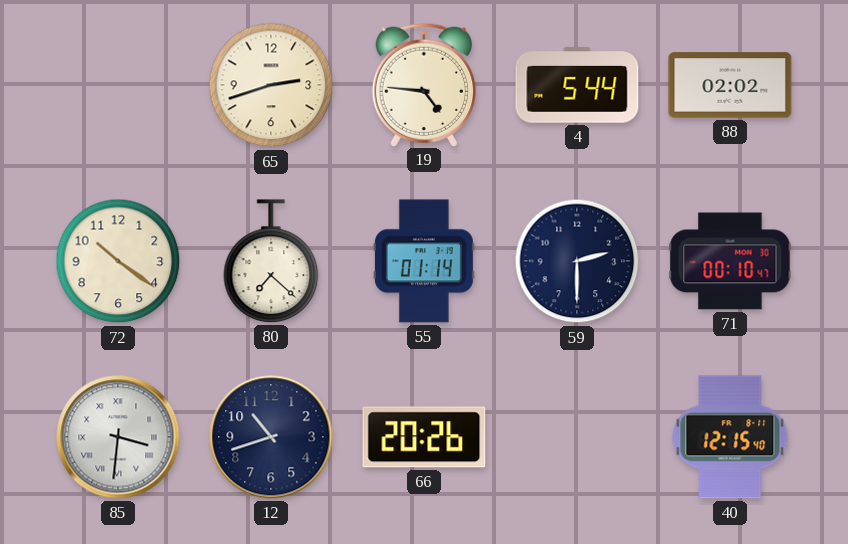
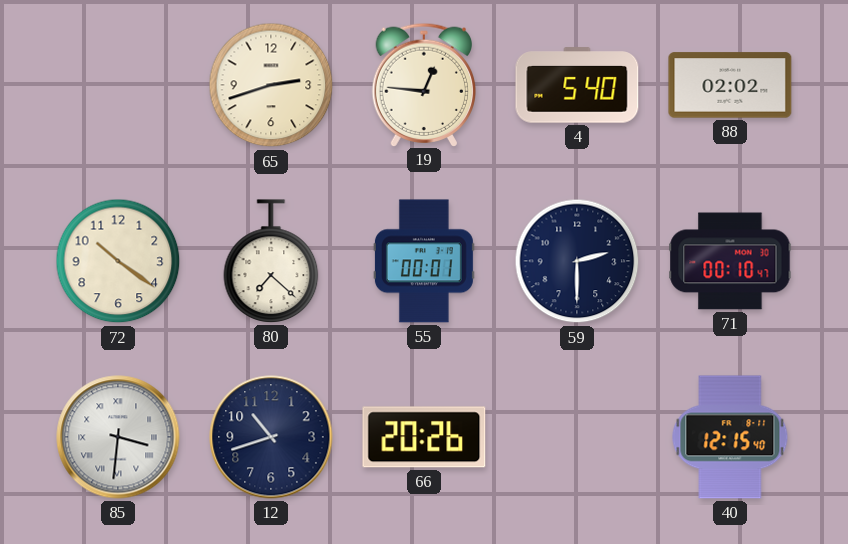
19: 4:46 -> 12:46
4: 5:44 -> 5:40
55: 01:14 -> 00:01
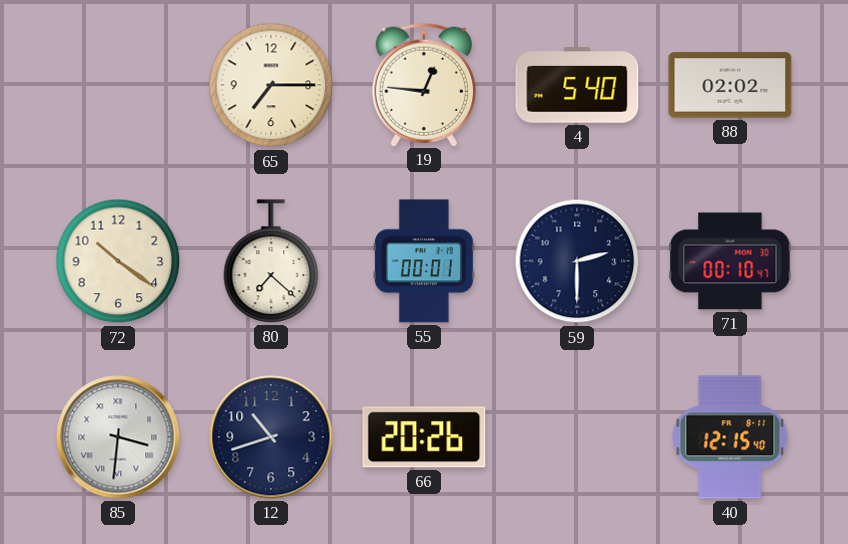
65: 2:42 -> 7:15
